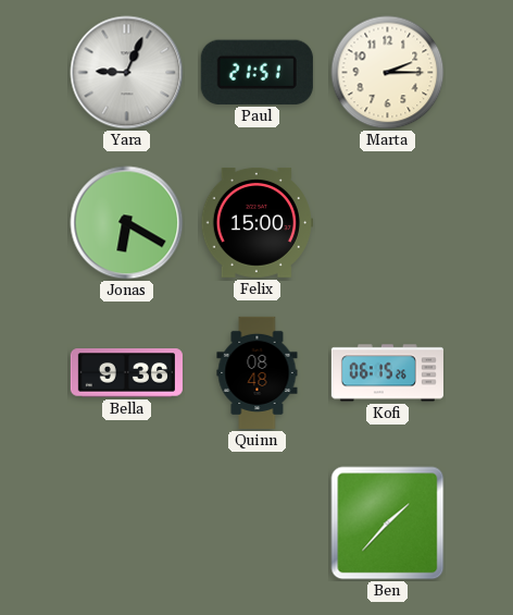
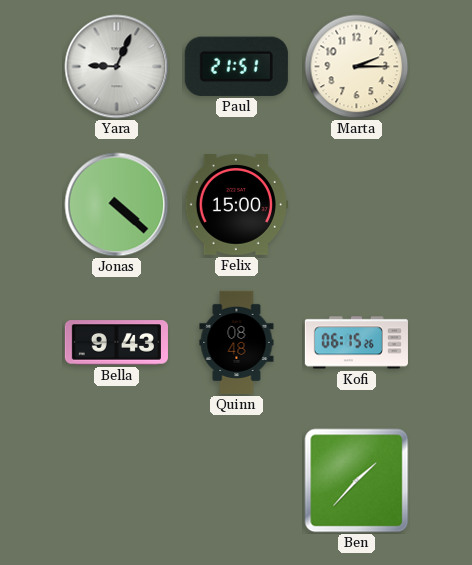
Jonas: 6:20 -> 4:22
Bella: 9:36 -> 9:43
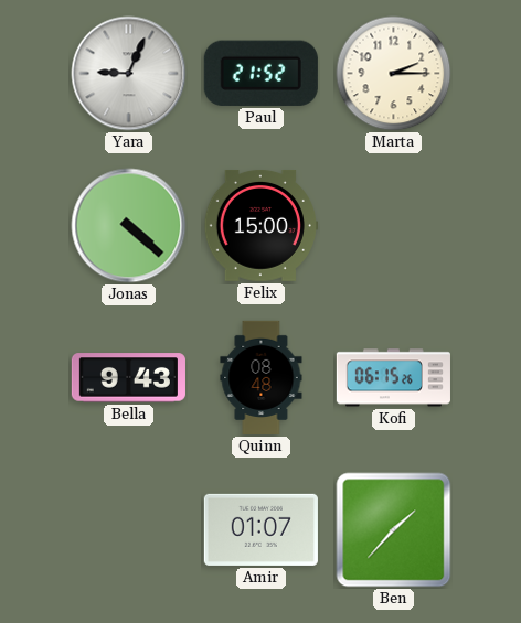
Paul: 21:51 -> 21:52
Amir: none -> 01:07
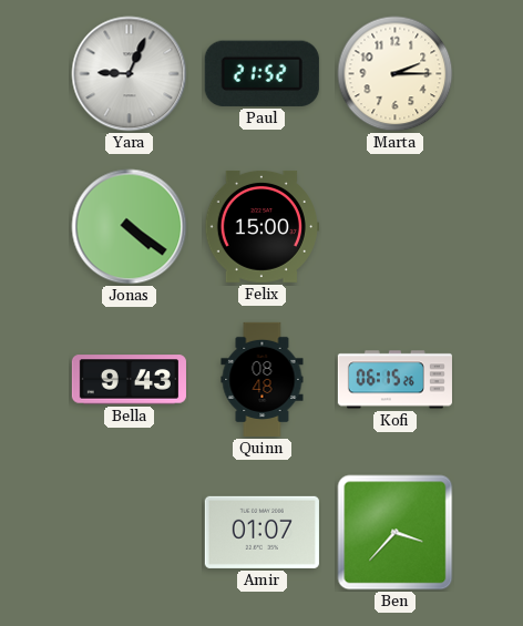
Jonas: 4:22 -> 4:21
Ben: 1:37 -> 3:37
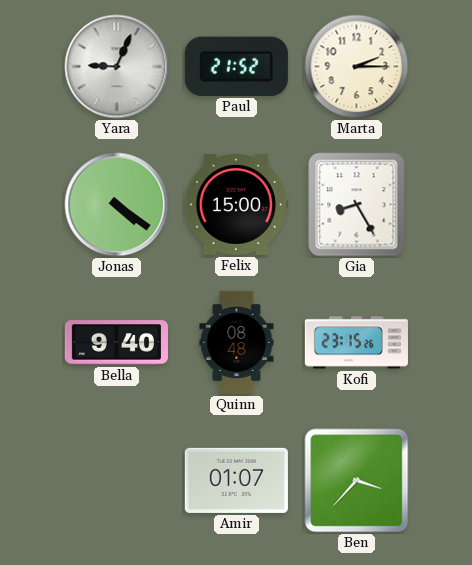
Gia: none -> 8:25
Bella: 9:43 -> 9:40
Kofi: 06:15 -> 23:15
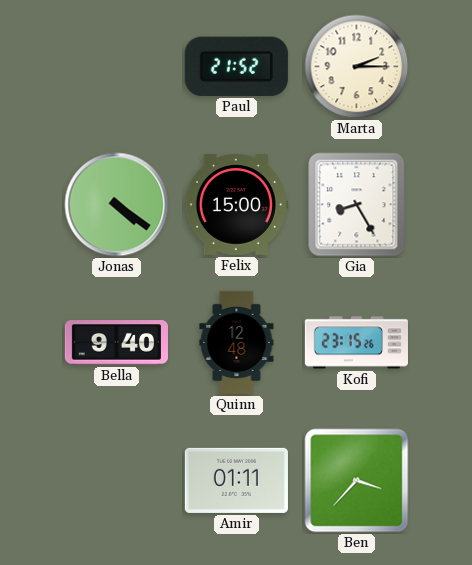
Yara: 9:04 -> none
Quinn: 08:48 -> 12:48
Amir: 01:07 -> 01:11
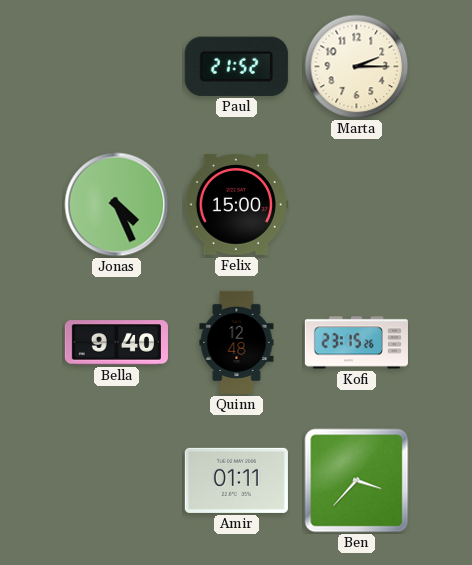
Jonas: 4:21 -> 4:26
Gia: 8:25 -> none
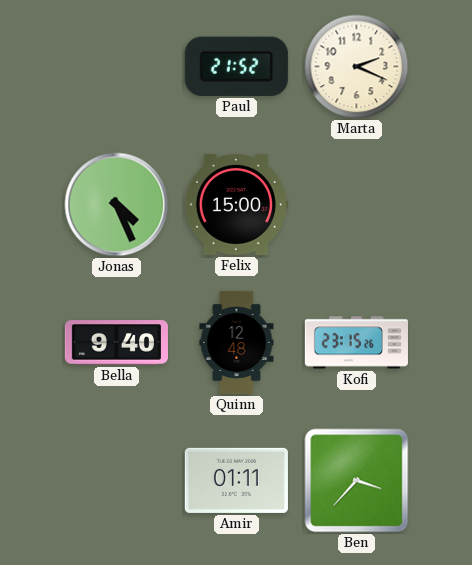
Marta: 2:15 -> 2:19
